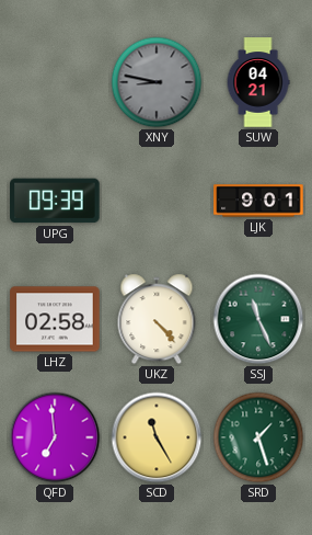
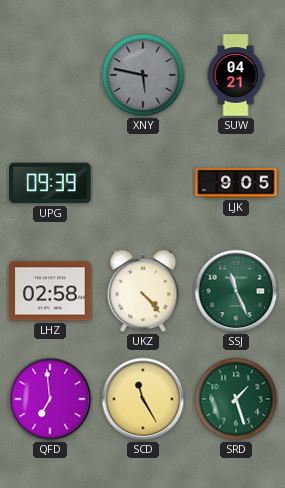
XNY: 8:47 -> 5:47
LJK: 9:01 -> 9:05
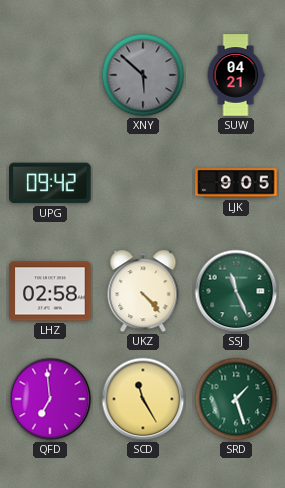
XNY: 5:47 -> 5:52
UPG: 09:39 -> 09:42
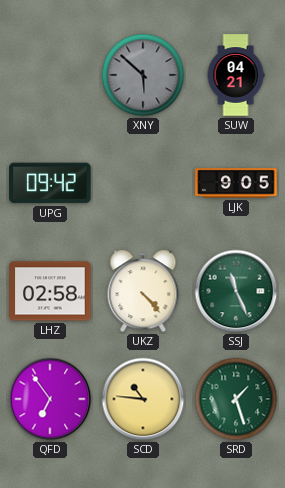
QFD: 6:59 -> 6:54
SCD: 11:25 -> 10:46
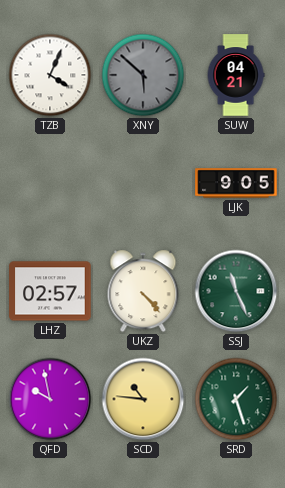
TZB: none -> 4:04
UPG: 09:42 -> none
LHZ: 02:58 -> 02:57
QFD: 6:54 -> 9:58
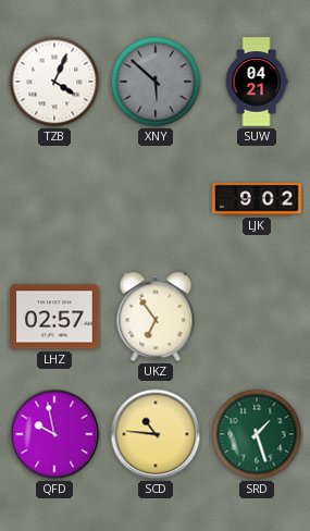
LJK: 9:05 -> 9:02
UKZ: 4:23 -> 6:54
SSJ: 11:26 -> none
